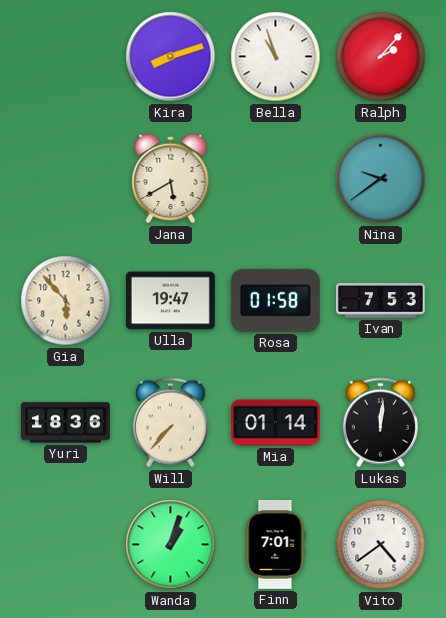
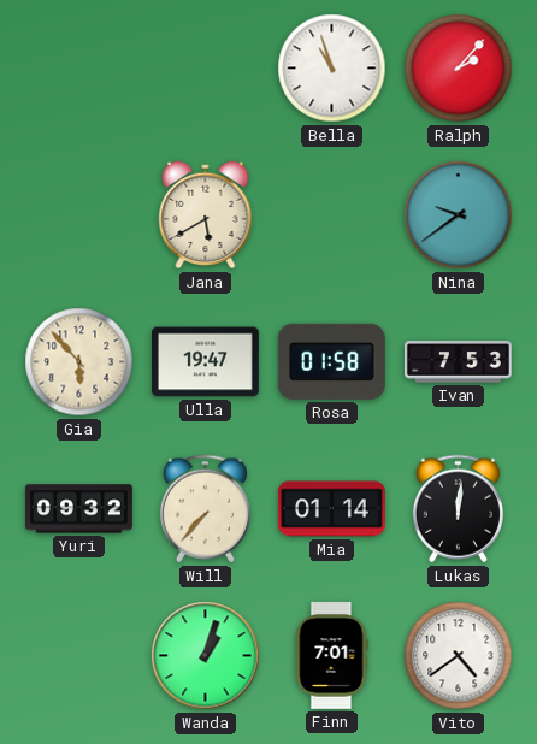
Kira: 8:12 -> none
Yuri: 18:36 -> 09:32
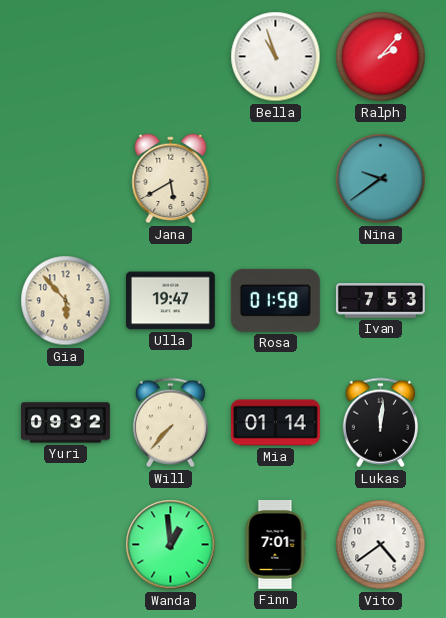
Wanda: 1:03 -> 12:59
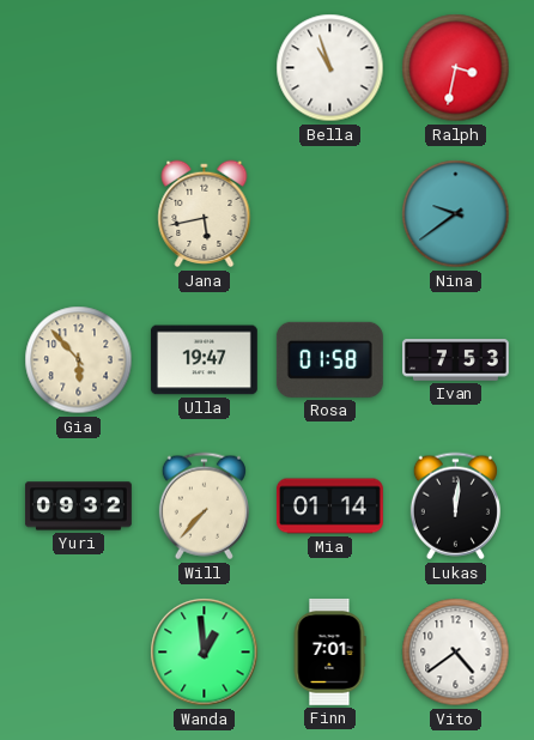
Ralph: 2:07 -> 3:32
Jana: 5:40 -> 5:43
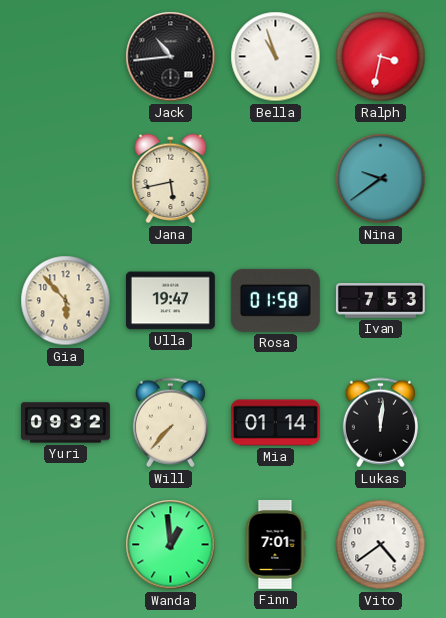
Jack: none -> 10:44
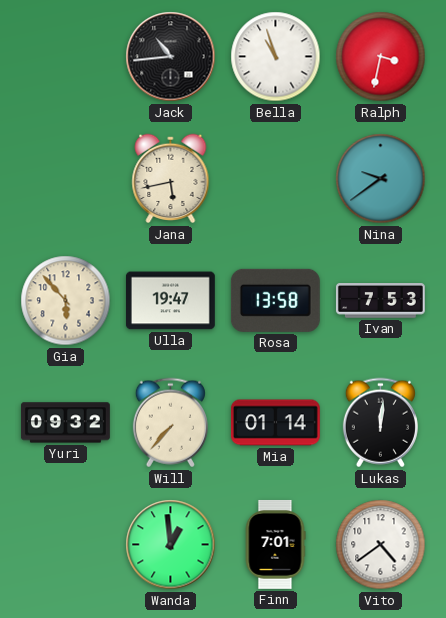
Rosa: 01:58 -> 13:58
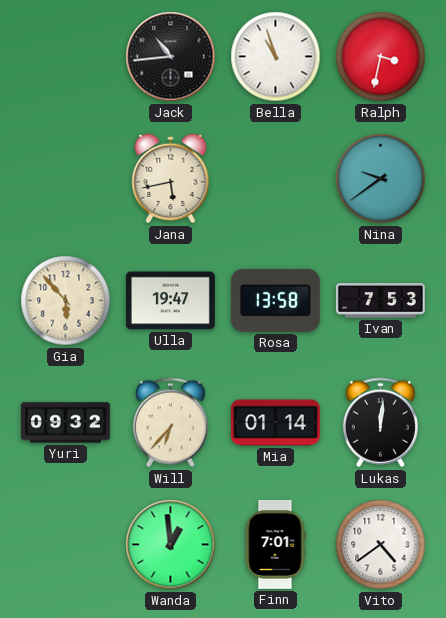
Will: 7:37 -> 6:37
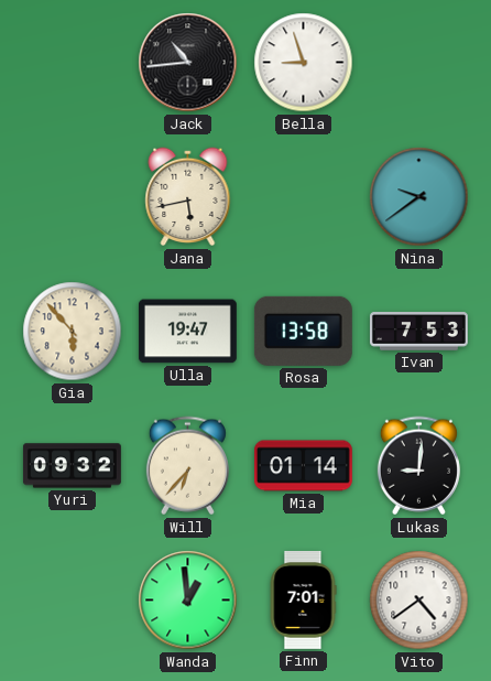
Bella: 10:57 -> 8:57
Ralph: 3:32 -> none
Lukas: 12:01 -> 9:01
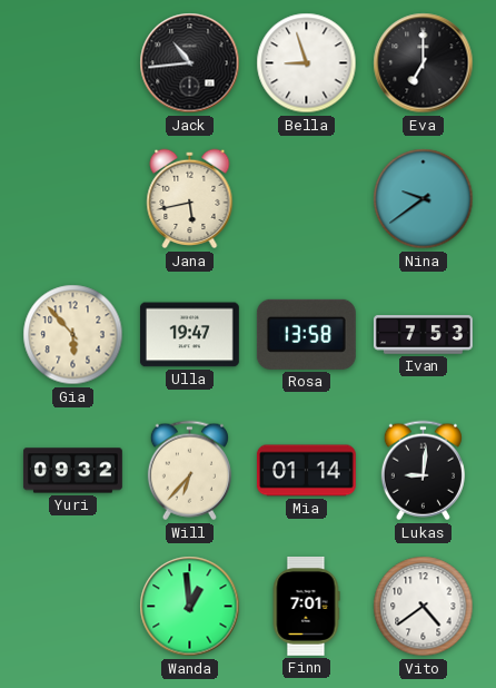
Eva: none -> 7:00
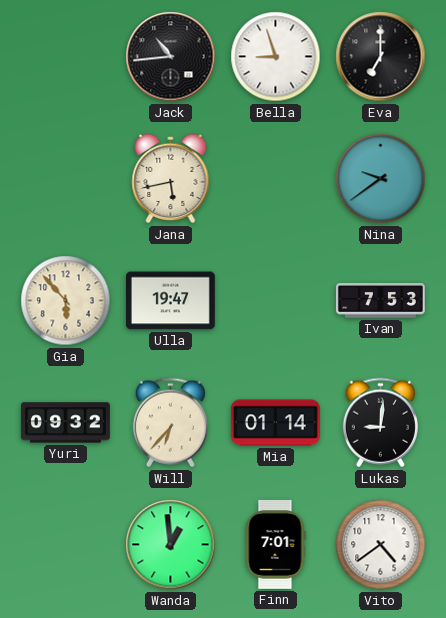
Rosa: 13:58 -> none
